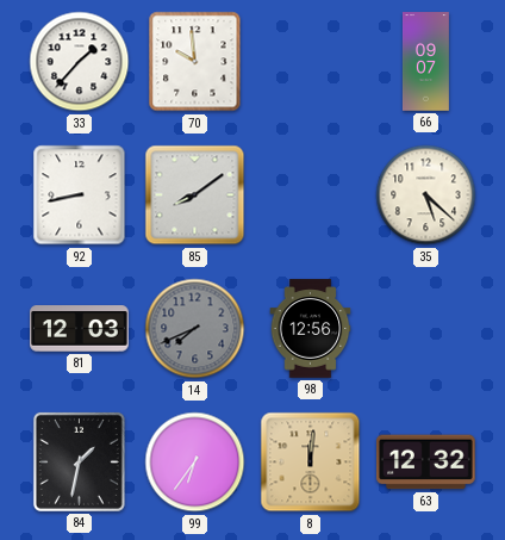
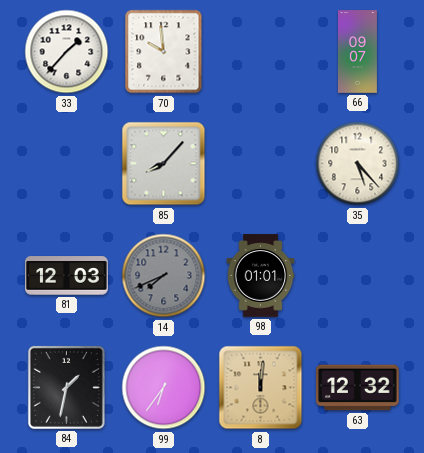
92: 8:43 -> none
85: 8:09 -> 8:07
35: 5:22 -> 5:23
98: 12:56 -> 01:01
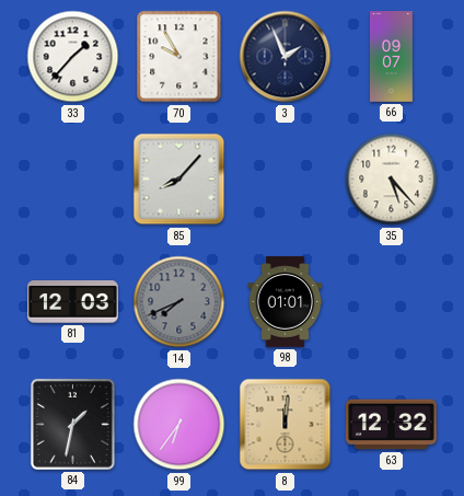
70: 9:59 -> 9:55
3: none -> 1:56
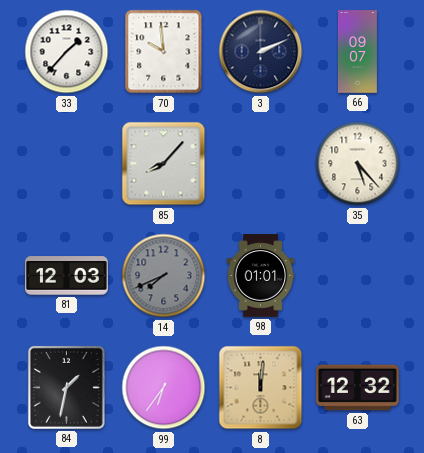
70: 9:55 -> 9:59
3: 1:56 -> 2:11
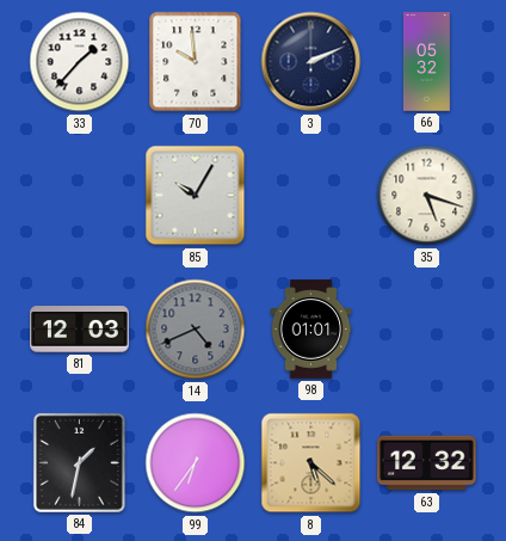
66: 09:07 -> 05:32
85: 8:07 -> 10:05
35: 5:23 -> 5:18
14: 7:41 -> 4:41
8: 12:01 -> 5:22
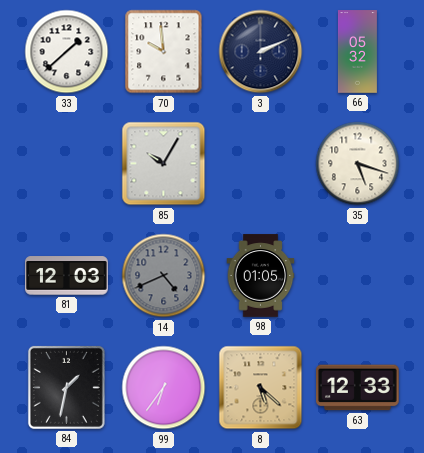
33: 1:37 -> 1:38
98: 01:01 -> 01:05
63: 12:32 -> 12:33
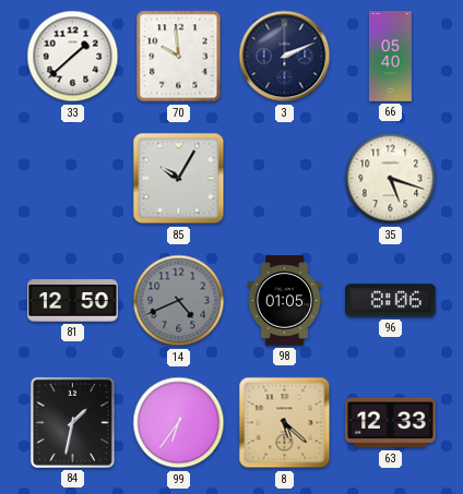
66: 05:32 -> 05:40
81: 12:03 -> 12:50
96: none -> 8:06
